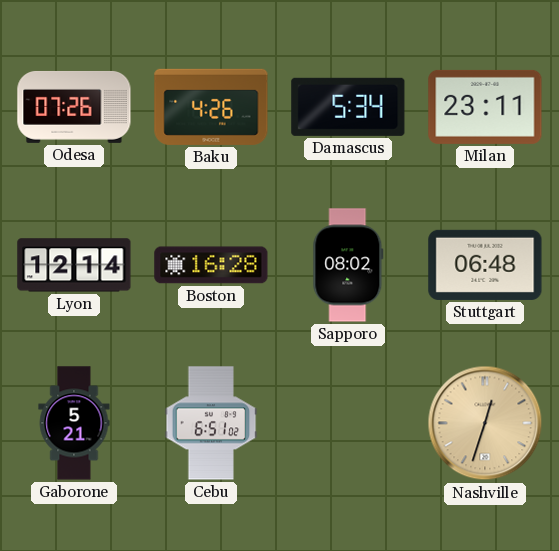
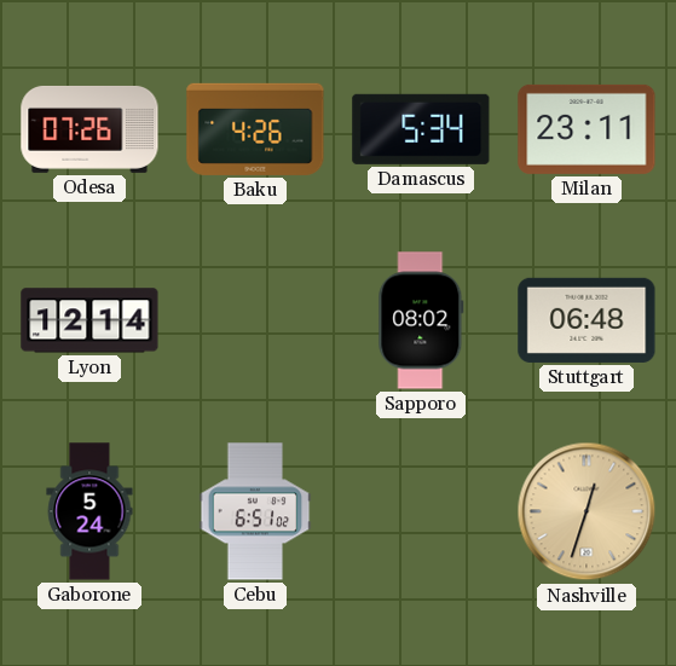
Boston: 16:28 -> none
Gaborone: 5:21 -> 5:24
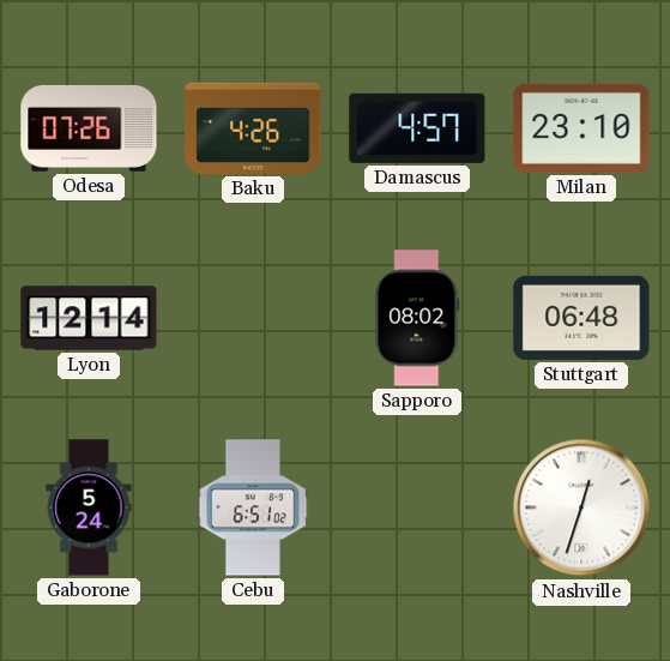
Damascus: 5:34 -> 4:57
Milan: 23:11 -> 23:10
Nashville dial: champagne -> white
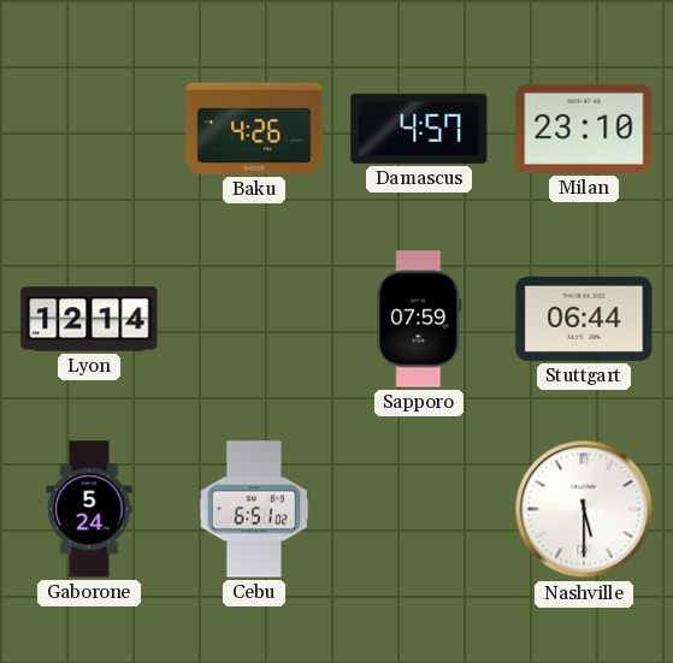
Odesa: 07:26 -> none
Sapporo: 08:02 -> 07:59
Stuttgart: 06:48 -> 06:44
Nashville: 12:33 -> 5:30
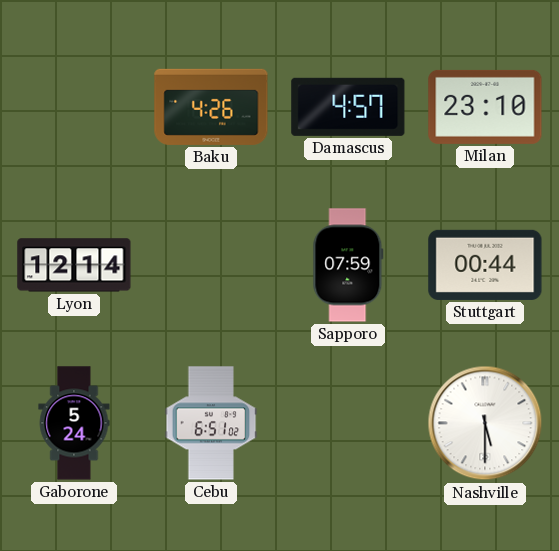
Stuttgart: 06:44 -> 00:44
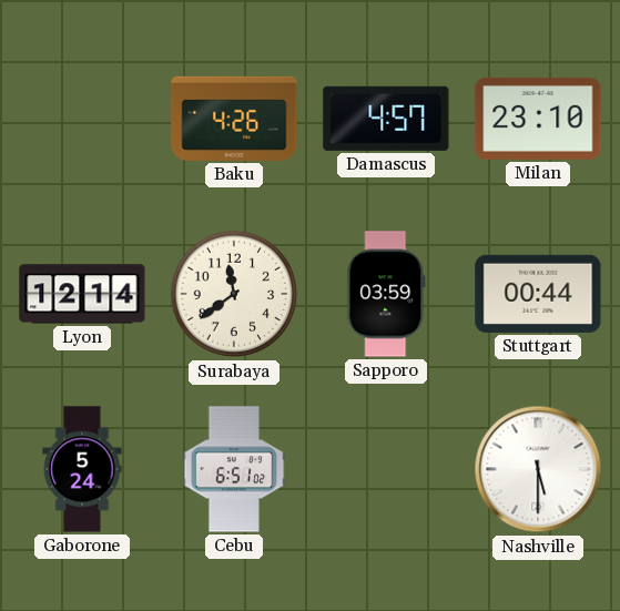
Surabaya: none -> 11:39
Sapporo: 07:59 -> 03:59
